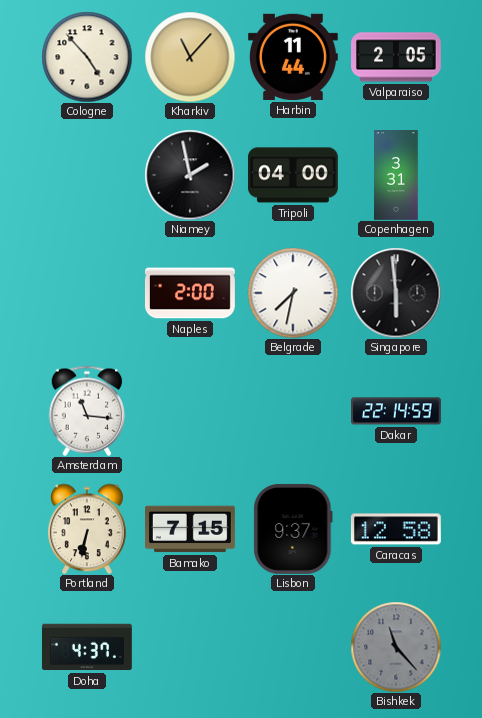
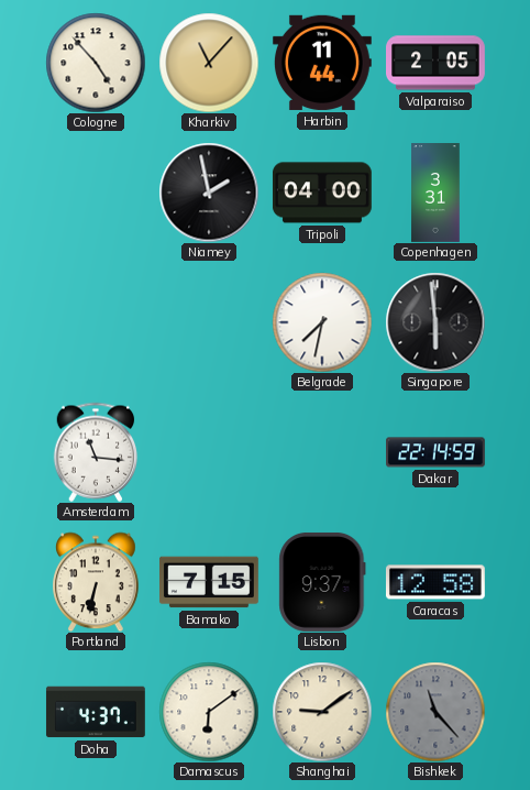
Naples: 2:00 -> none
Damascus: none -> 6:09
Shanghai: none -> 9:09
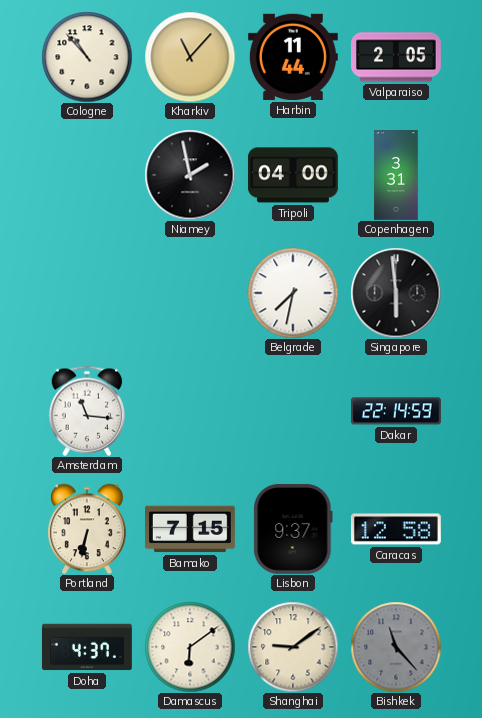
Cologne: 4:53 -> 10:53
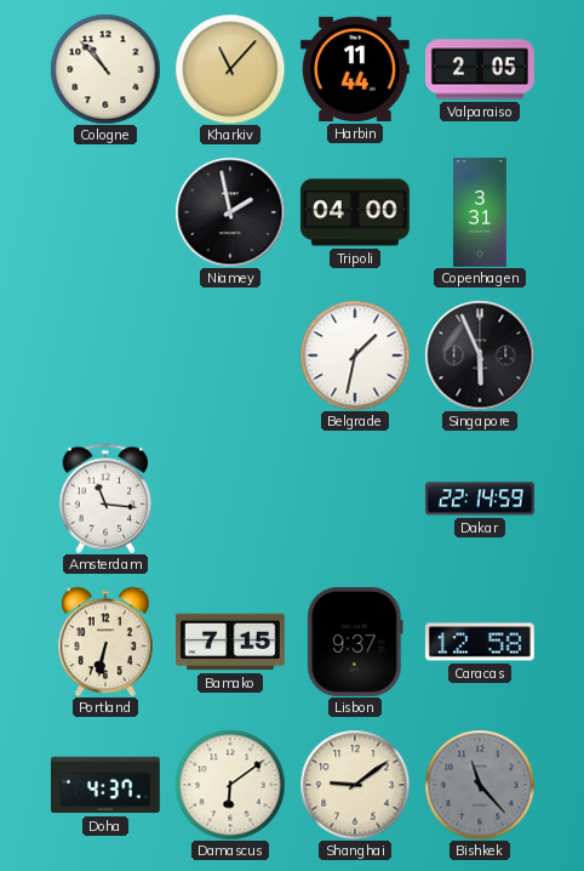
Belgrade: 7:32 -> 1:32
Singapore: 5:59 -> 5:56
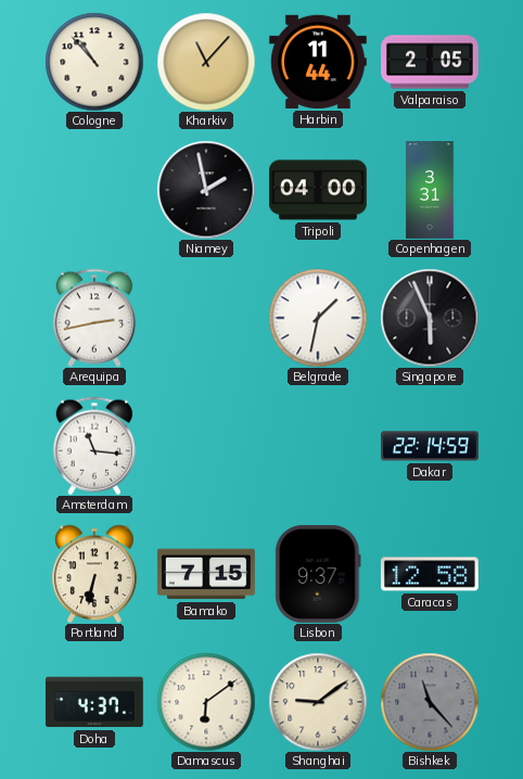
Arequipa: none -> 2:43
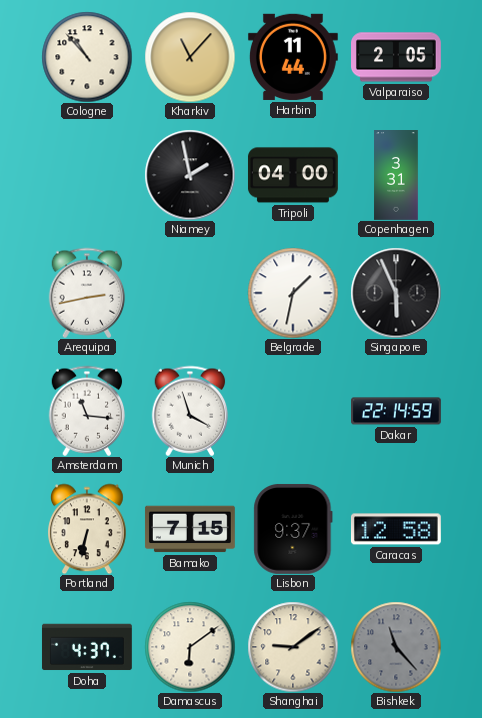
Munich: none -> 3:57
